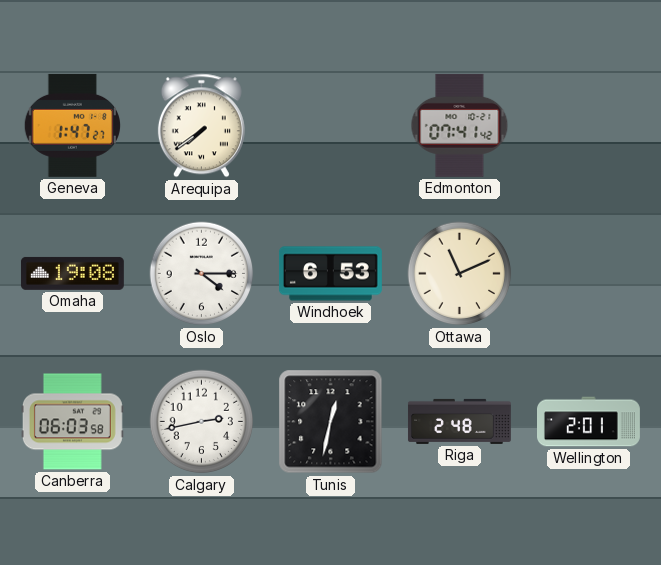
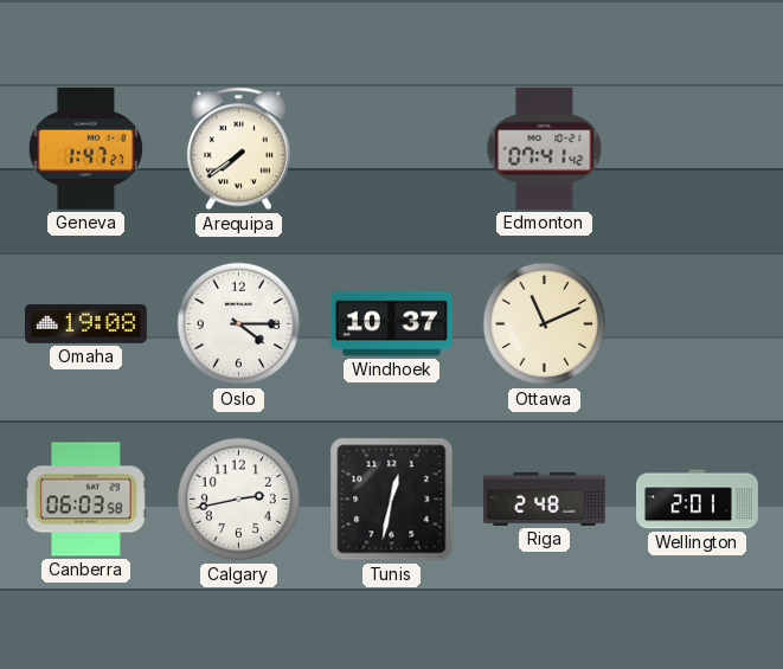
Windhoek: 6:53 -> 10:37
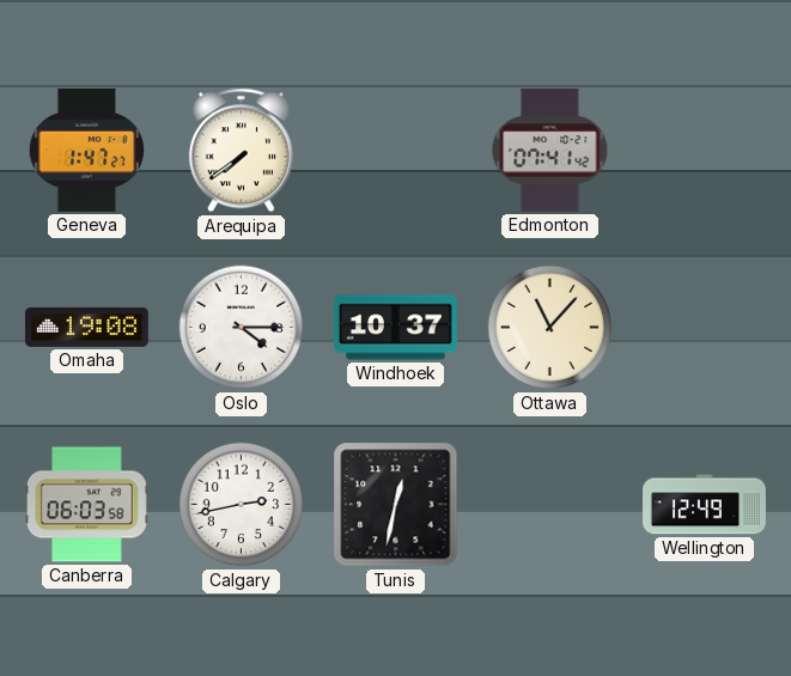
Ottawa: 11:11 -> 11:07
Riga: 2:48 -> none
Wellington: 2:01 -> 12:49
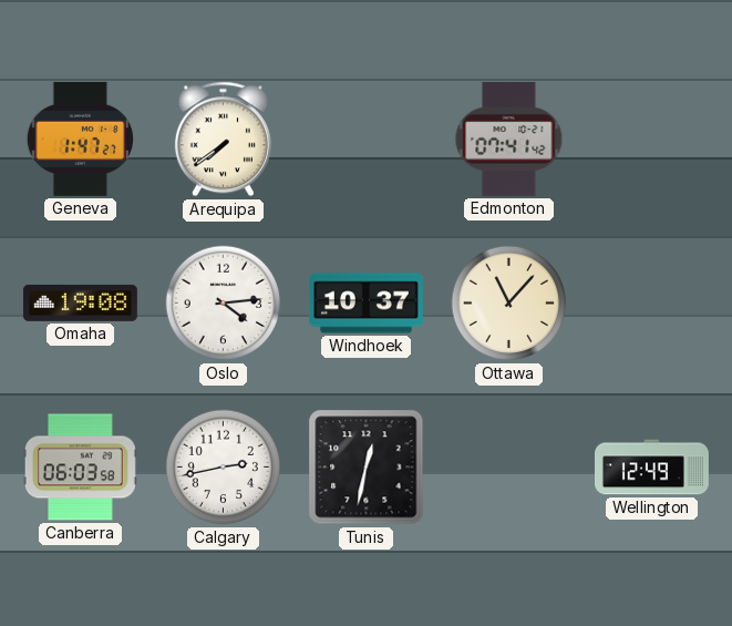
Oslo: 4:15 -> 4:14
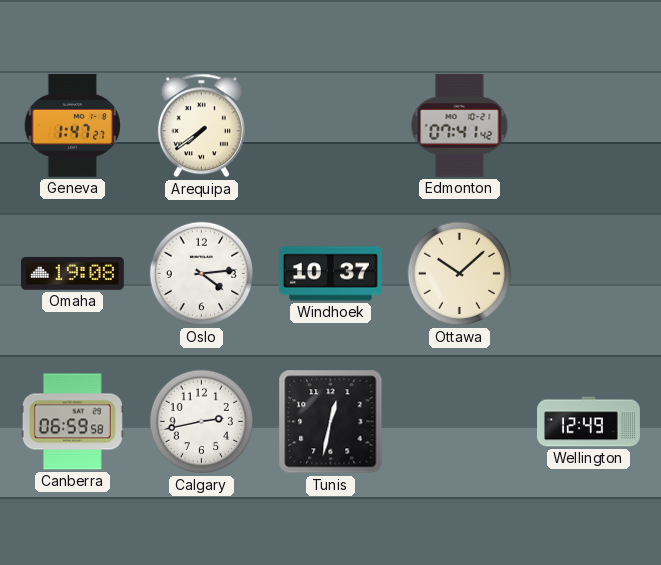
Ottawa: 11:07 -> 10:08
Canberra: 06:03 -> 06:59
